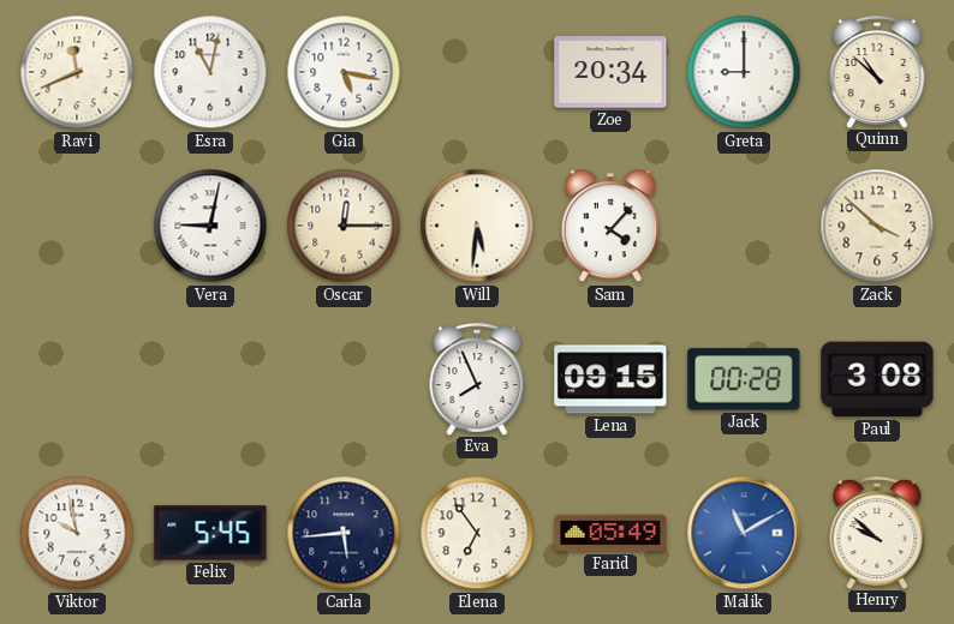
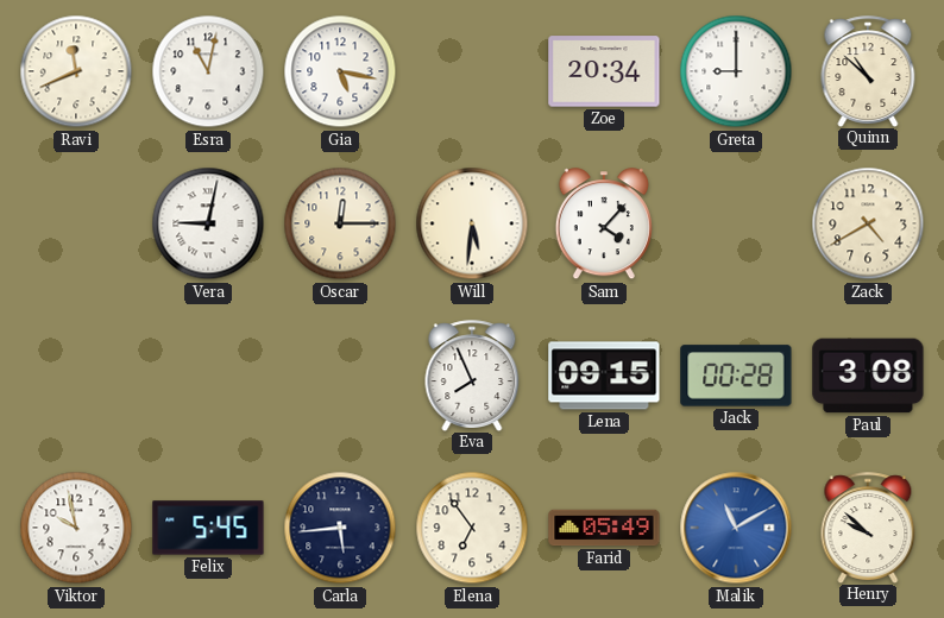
Zack: 3:52 -> 4:40
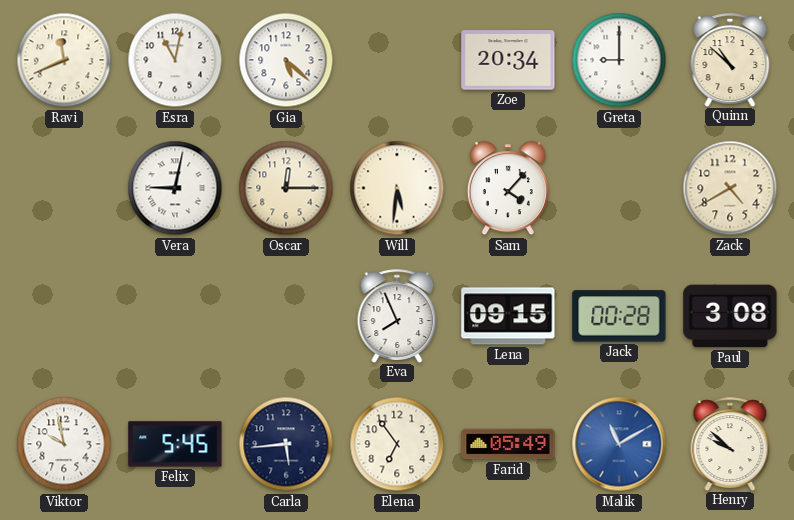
Gia: 5:17 -> 5:22
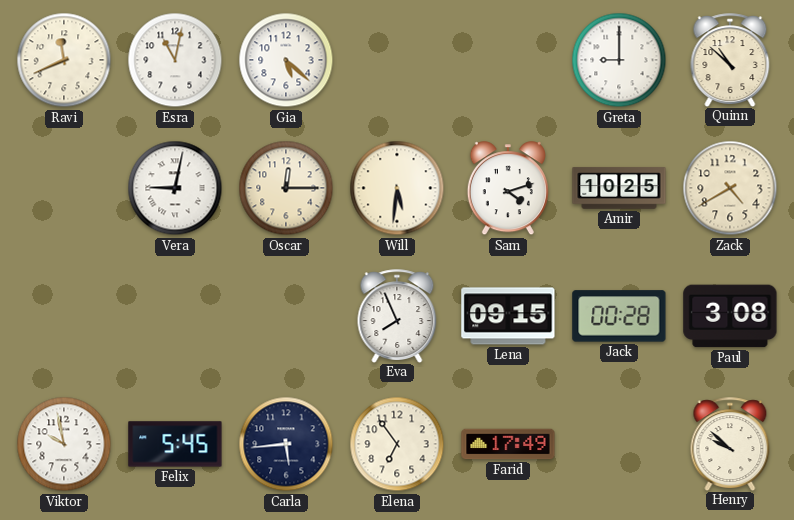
Zoe: 20:34 -> none
Sam: 4:07 -> 4:12
Amir: none -> 10:25
Farid: 05:49 -> 17:49
Malik: 11:10 -> none
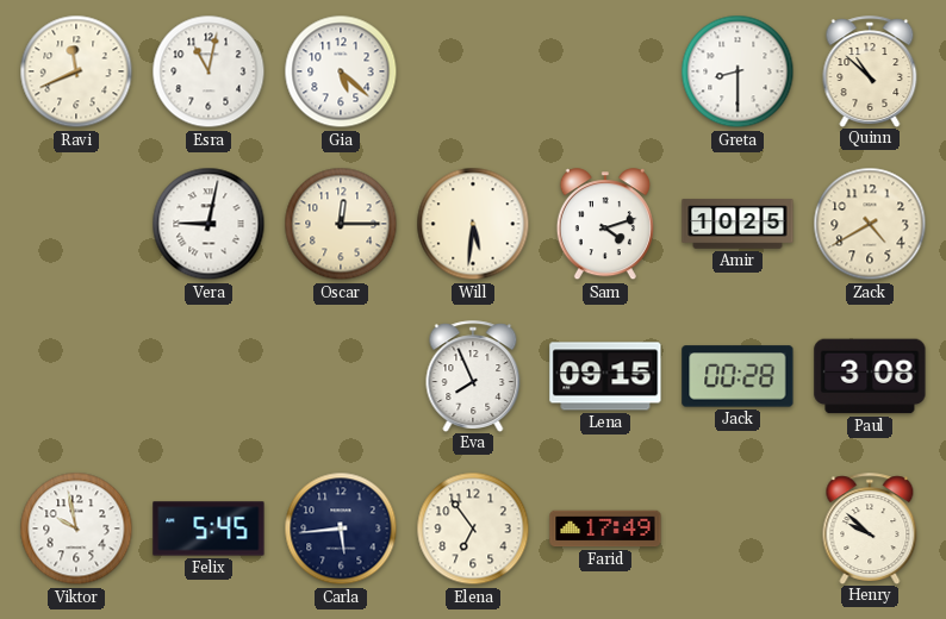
Greta: 9:00 -> 8:30
